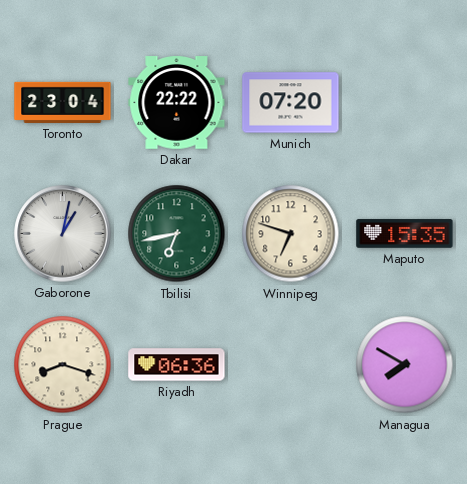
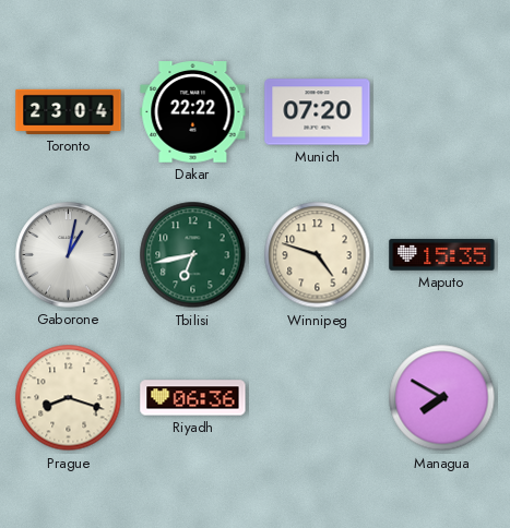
Winnipeg: 6:48 -> 4:48
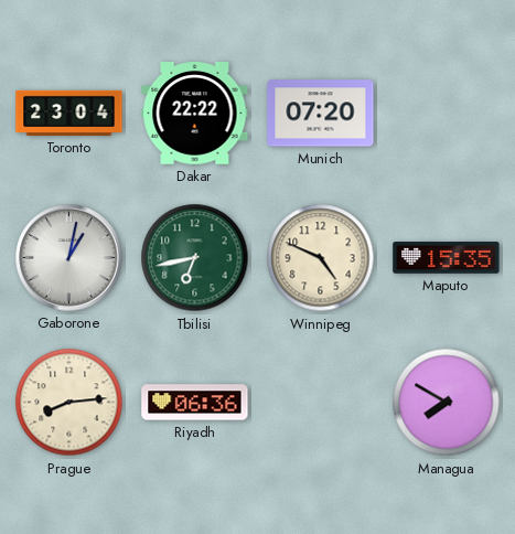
Winnipeg: 4:48 -> 4:49
Prague: 8:18 -> 8:14
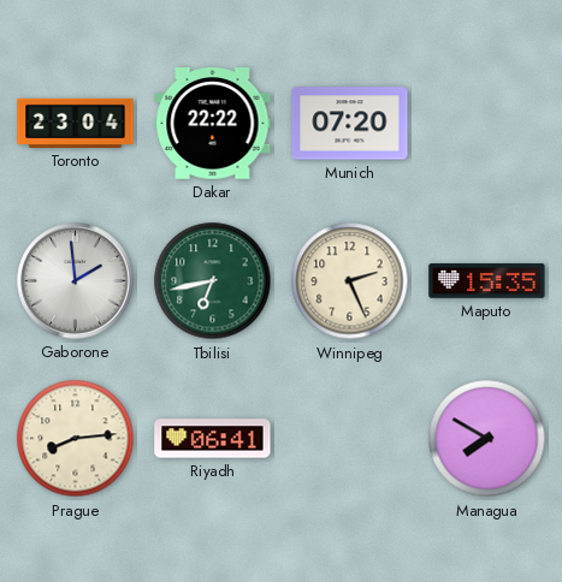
Gaborone: 1:02 -> 1:59
Winnipeg: 4:49 -> 2:26
Riyadh: 06:36 -> 06:41
